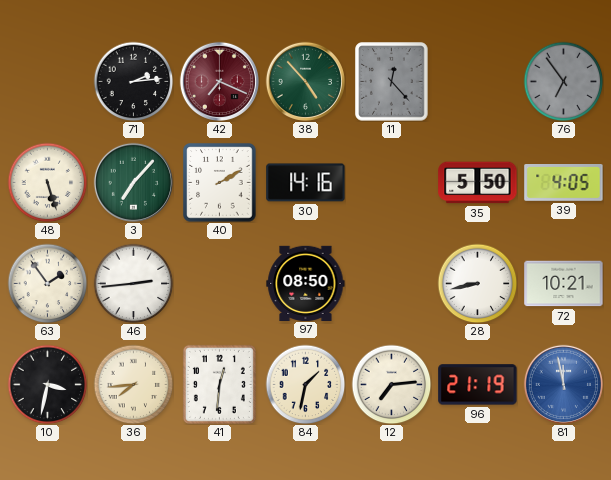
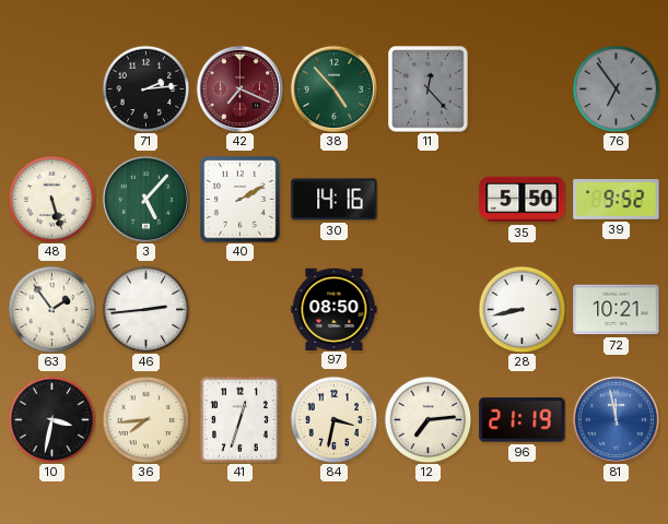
3: 7:07 -> 5:07
39: 4:05 -> 9:52
41: 12:31 -> 12:33
84: 1:32 -> 3:32
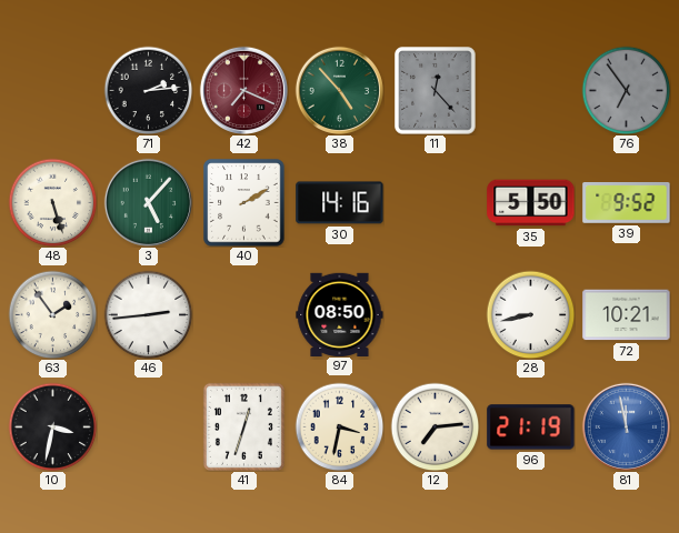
36: 7:44 -> none
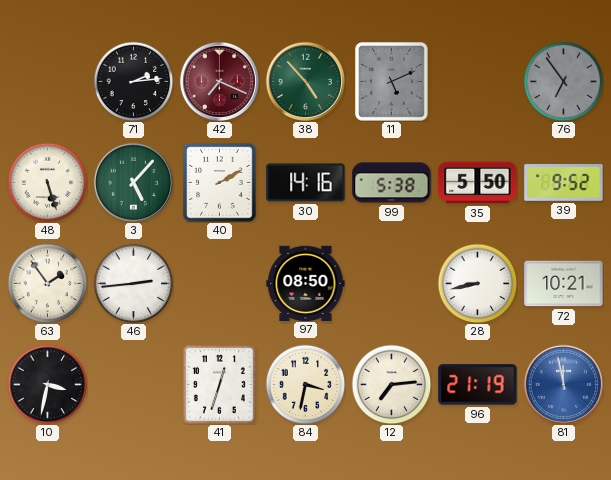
11: 12:23 -> 5:11
99: none -> 5:38
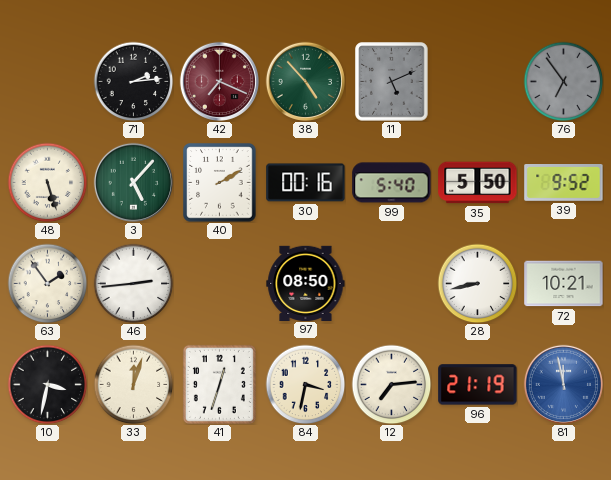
30: 14:16 -> 00:16
99: 5:38 -> 5:40
33: none -> 12:03
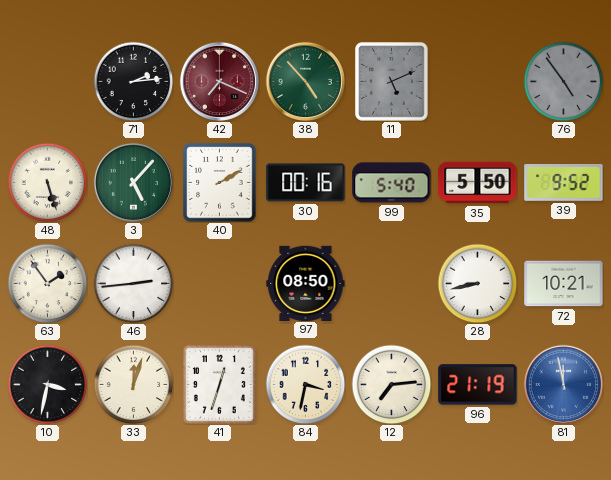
76: 6:54 -> 4:54
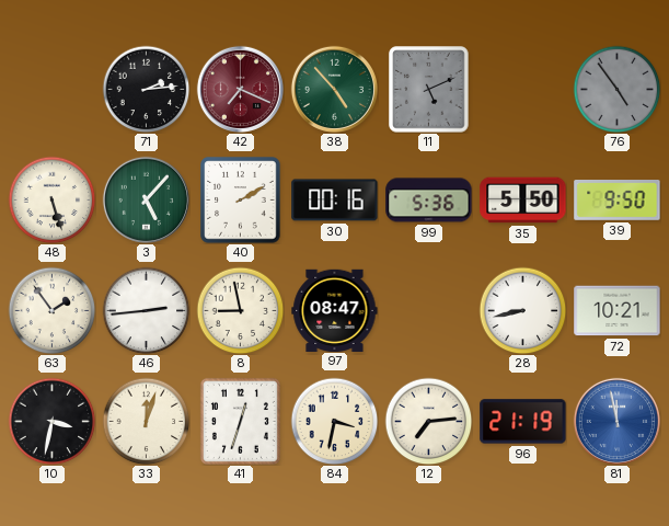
99: 5:40 -> 5:36
39: 9:52 -> 9:50
8: none -> 8:58
97: 08:50 -> 08:47
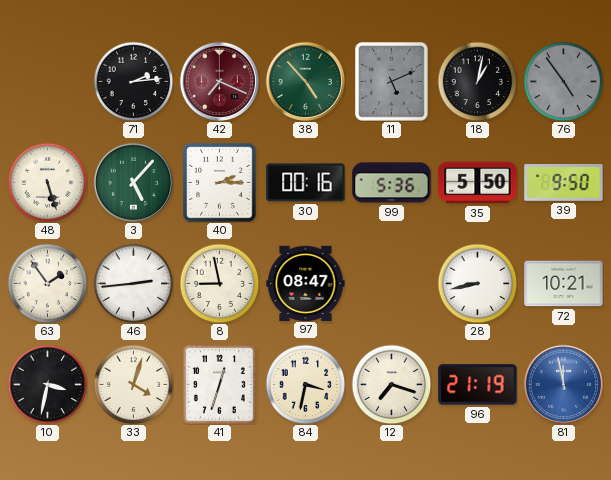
18: none -> 1:02
40: 2:10 -> 2:15
33: 12:03 -> 4:03
12: 7:14 -> 7:18
